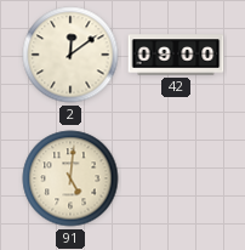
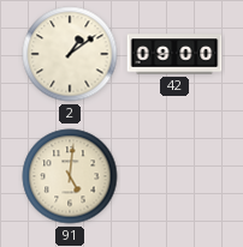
2: 12:09 -> 1:09
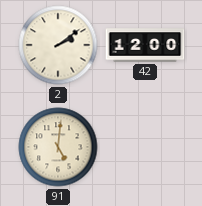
2: 1:09 -> 2:09
42: 09:00 -> 12:00
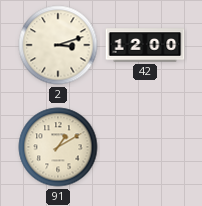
2: 2:09 -> 3:12
91: 5:01 -> 1:10
